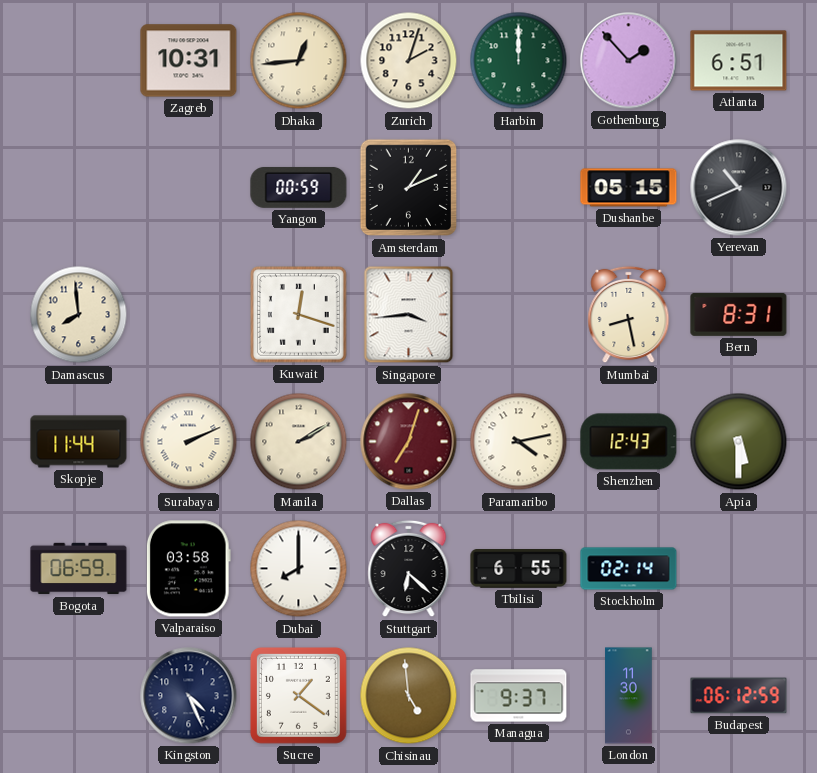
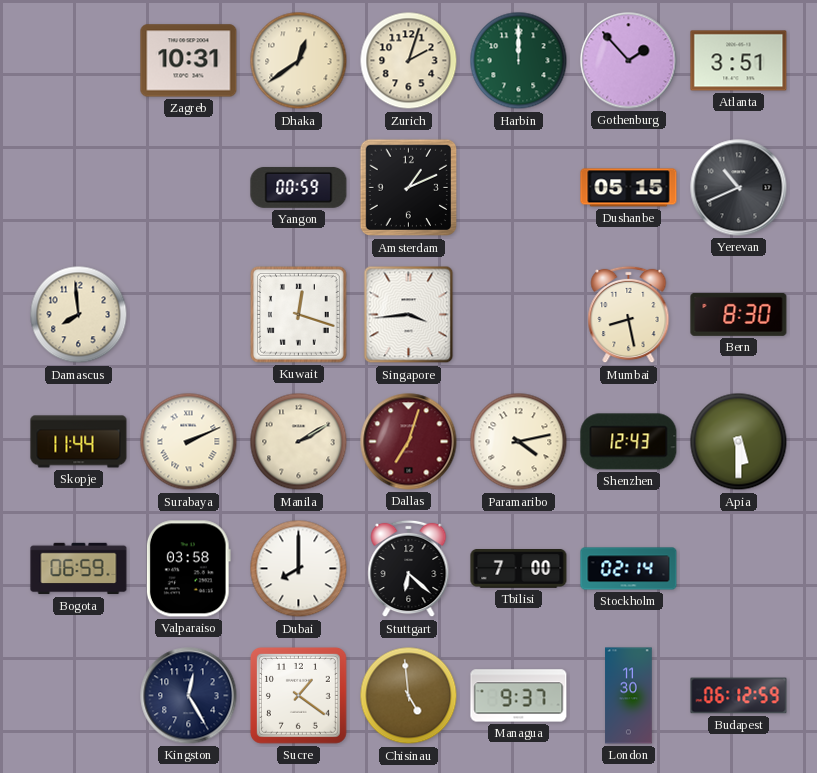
Dhaka: 12:44 -> 12:39
Atlanta: 6:51 -> 3:51
Bern: 8:31 -> 8:30
Tbilisi: 6:55 -> 7:00
Kingston: 4:26 -> 12:25
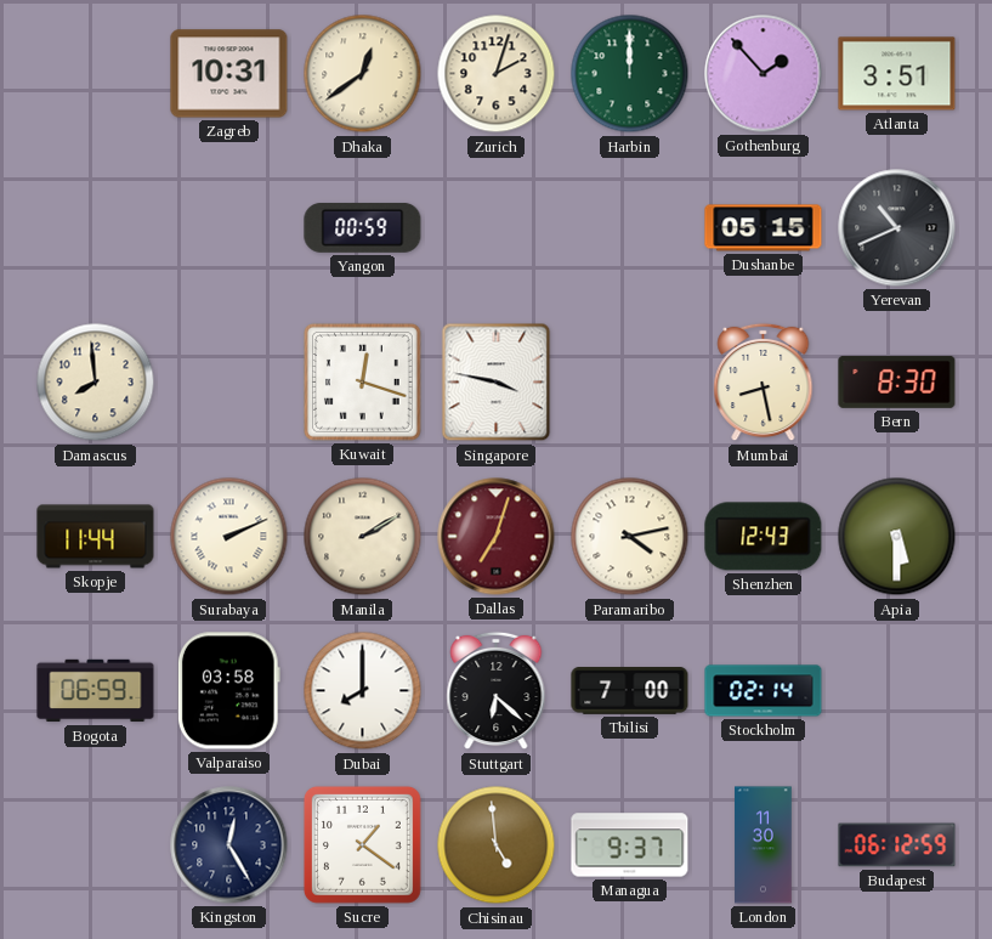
Amsterdam: 1:11 -> none
Singapore: 3:44 -> 3:47
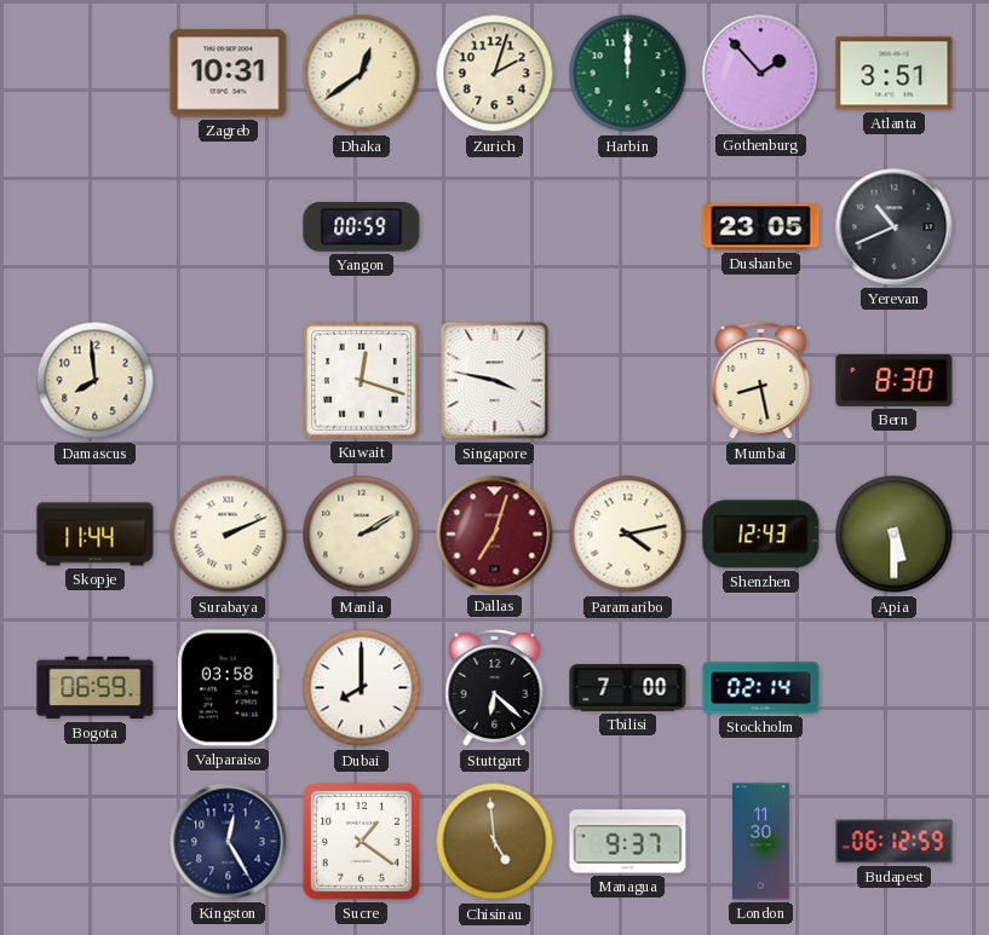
Dushanbe: 05:15 -> 23:05
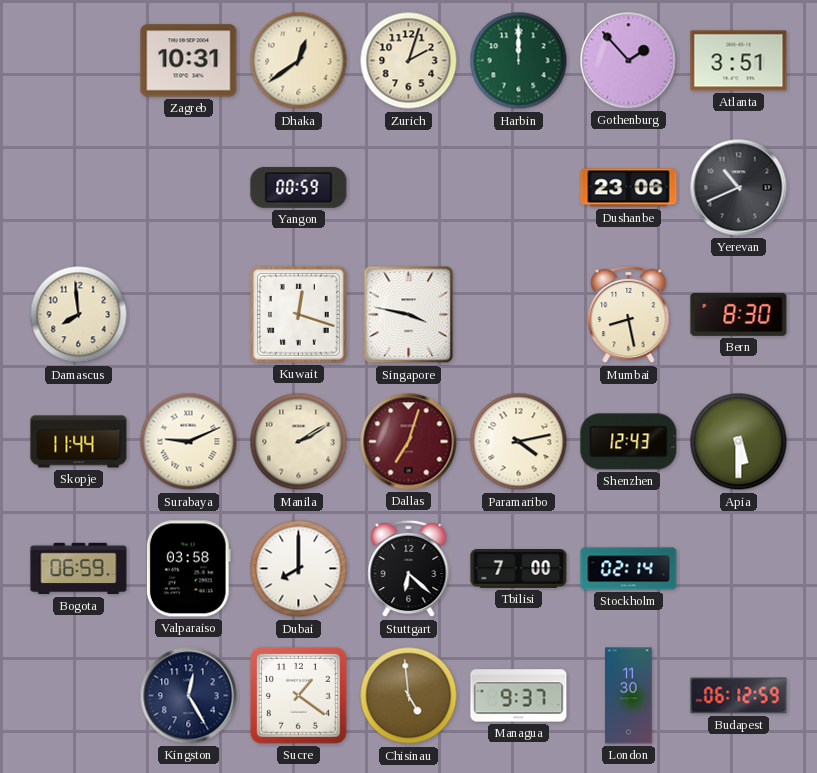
Dushanbe: 23:05 -> 23:06
Surabaya: 2:11 -> 9:11
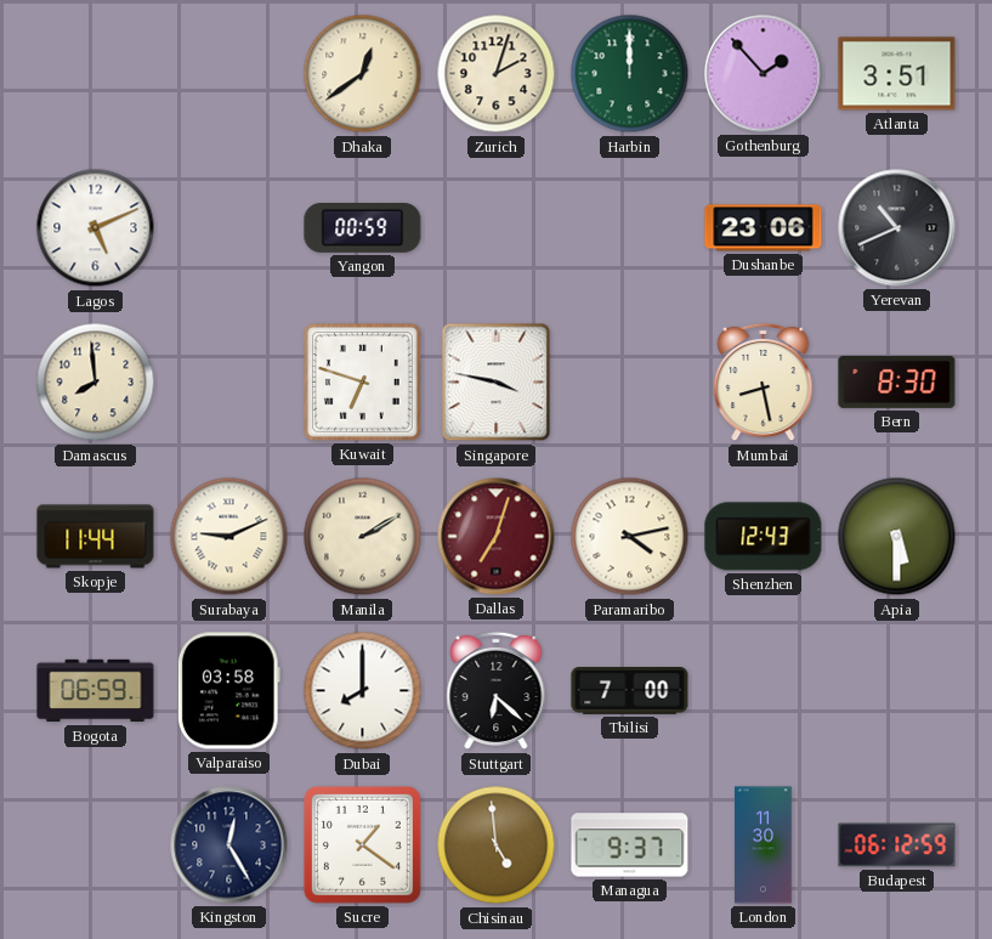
Zagreb: 10:31 -> none
Lagos: none -> 5:11
Kuwait: 12:18 -> 6:48
Stockholm: 02:14 -> none
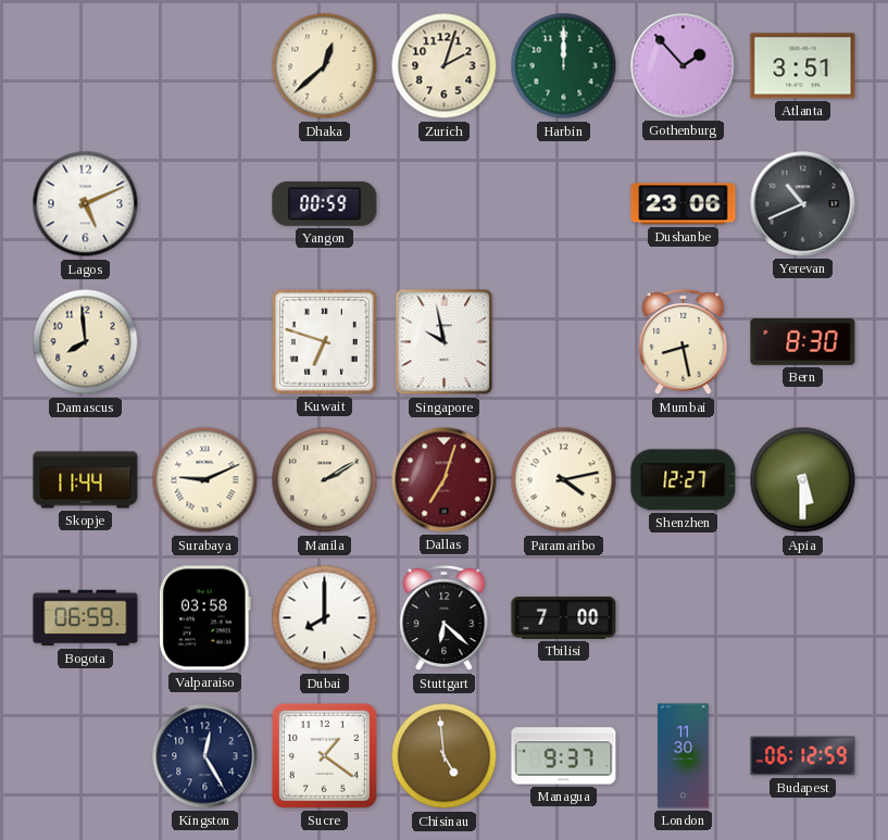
Dhaka: 12:39 -> 12:38
Singapore: 3:47 -> 9:58
Shenzhen: 12:43 -> 12:27
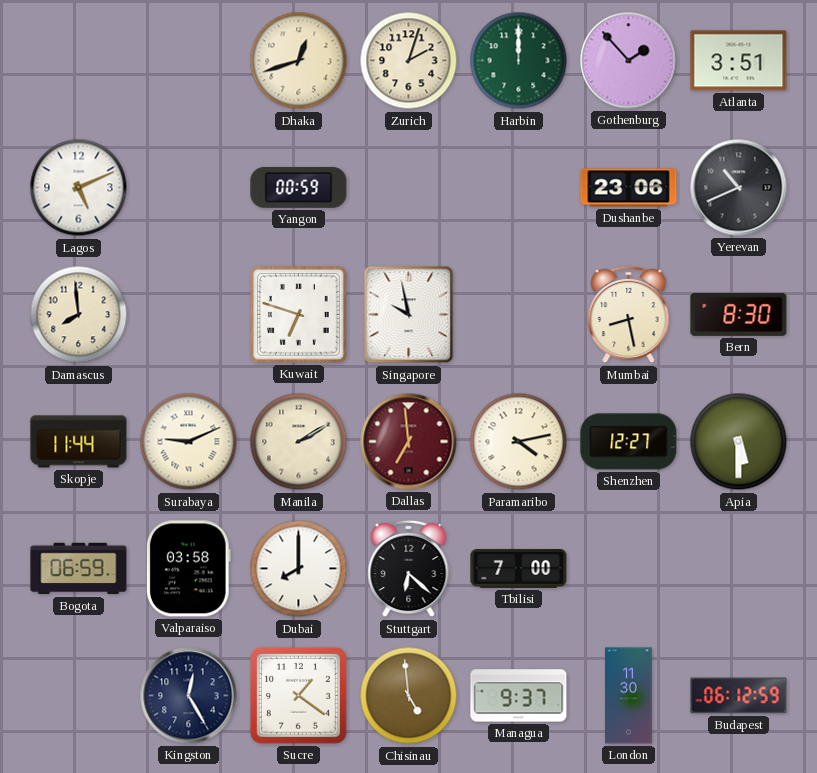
Dhaka: 12:38 -> 12:42
Dallas: 7:03 -> 6:59
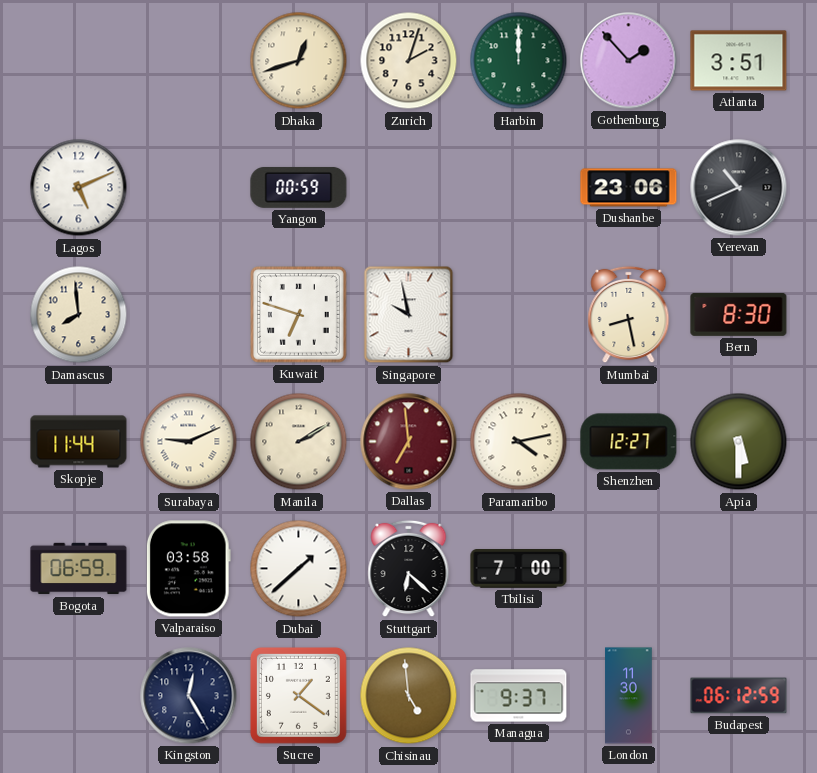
Dubai: 8:00 -> 1:38
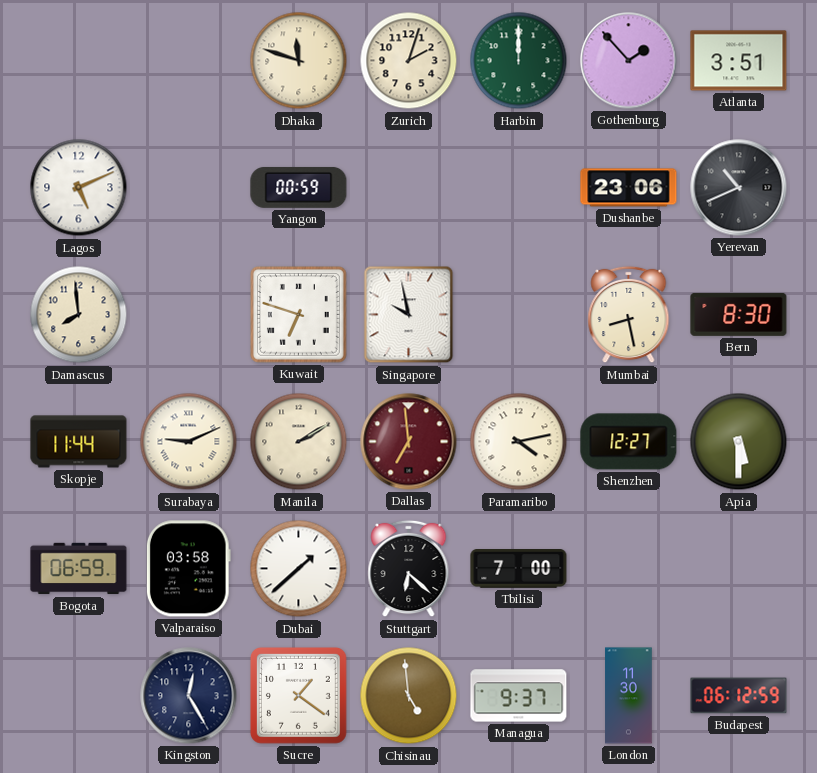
Dhaka: 12:42 -> 11:48
